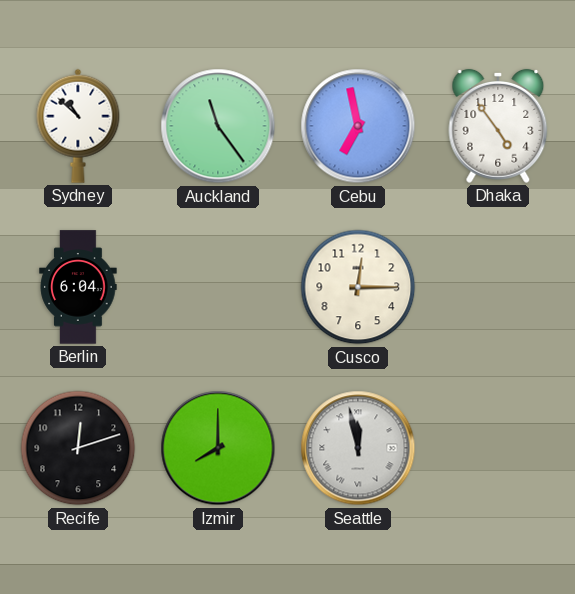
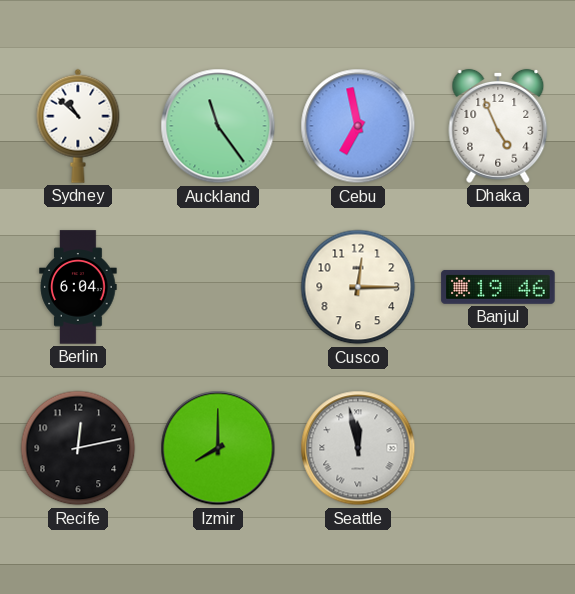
Dhaka: 4:54 -> 4:56
Banjul: none -> 19:46
Recife: 12:12 -> 12:13
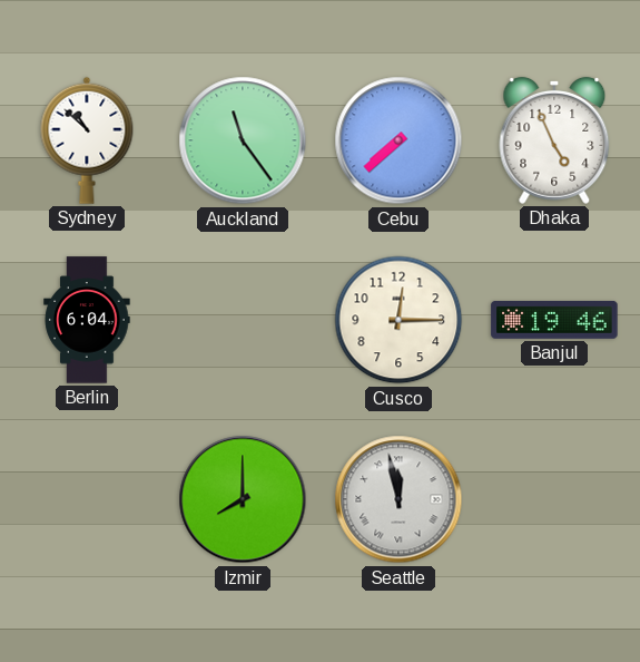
Cebu: 6:58 -> 7:38
Recife: 12:13 -> none
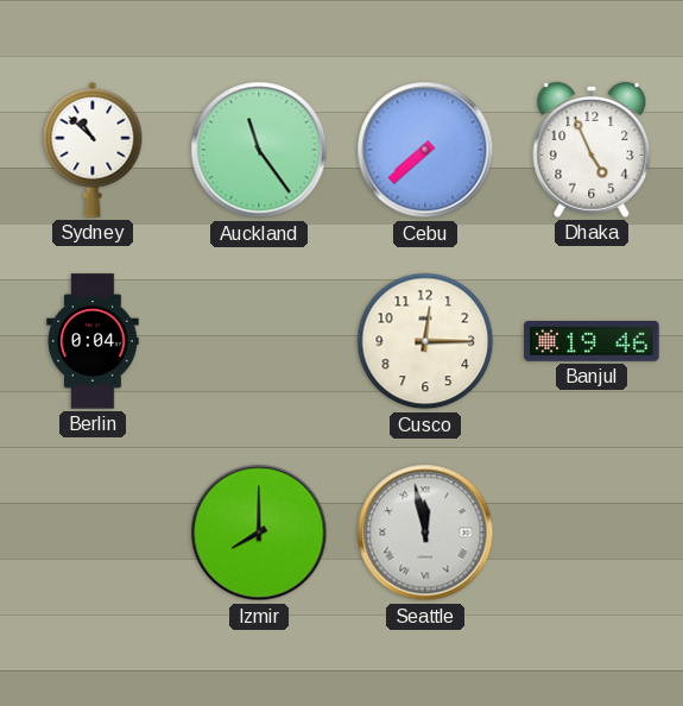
Berlin: 6:04 -> 0:04
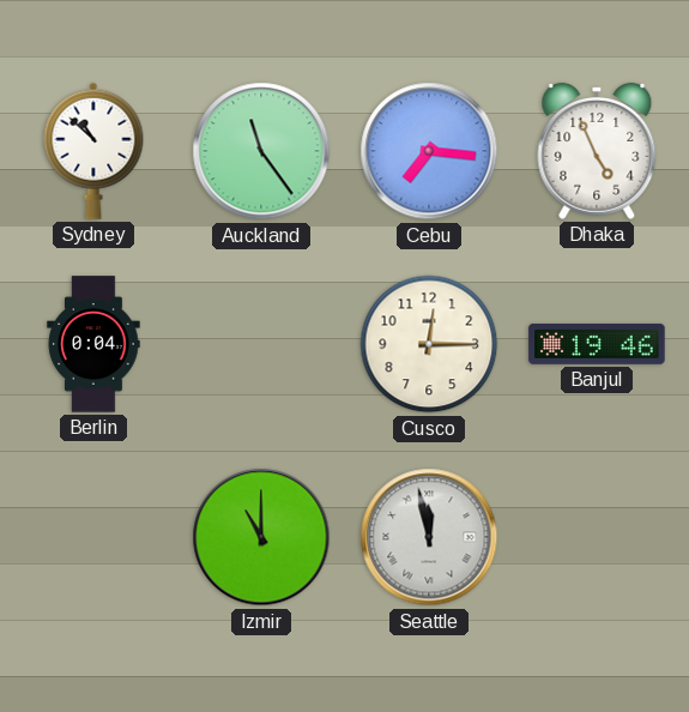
Cebu: 7:38 -> 7:16
Izmir: 8:00 -> 11:00
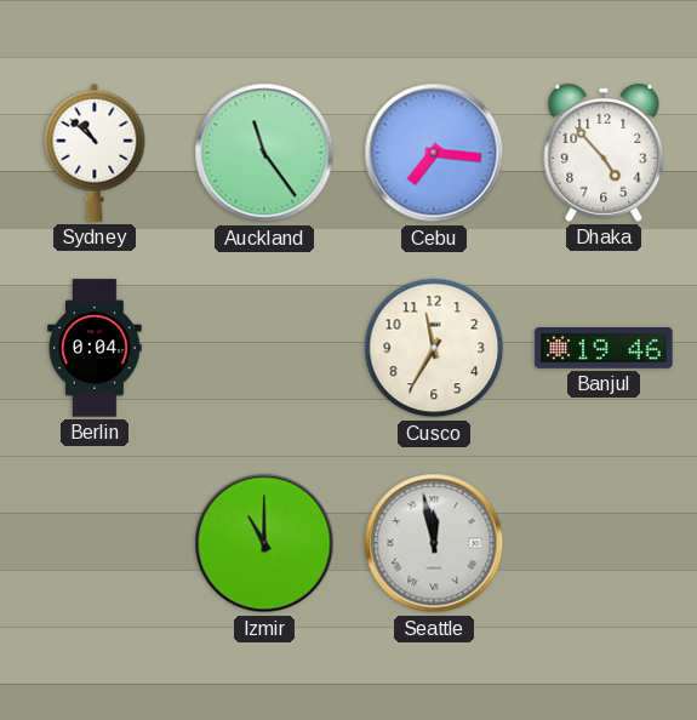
Dhaka: 4:56 -> 4:53
Cusco: 12:15 -> 11:35
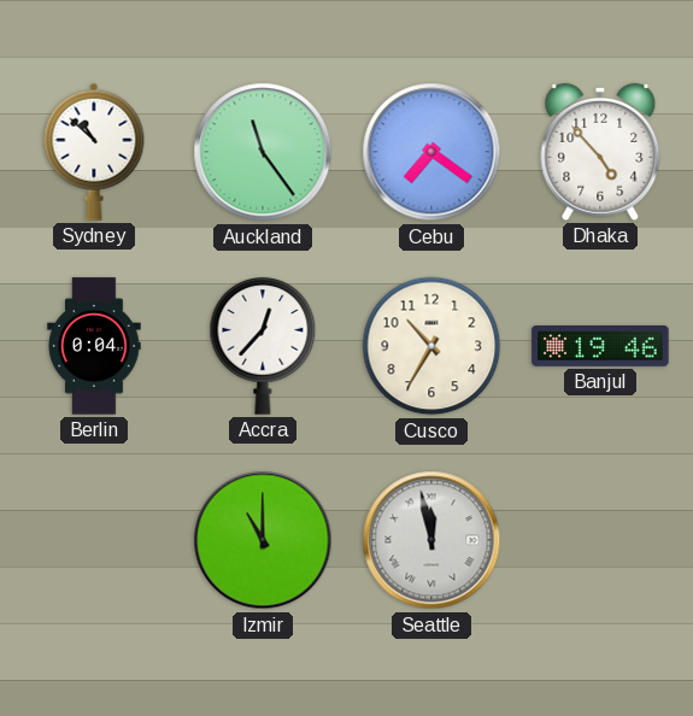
Cebu: 7:16 -> 7:21
Accra: none -> 12:37
Cusco: 11:35 -> 10:35
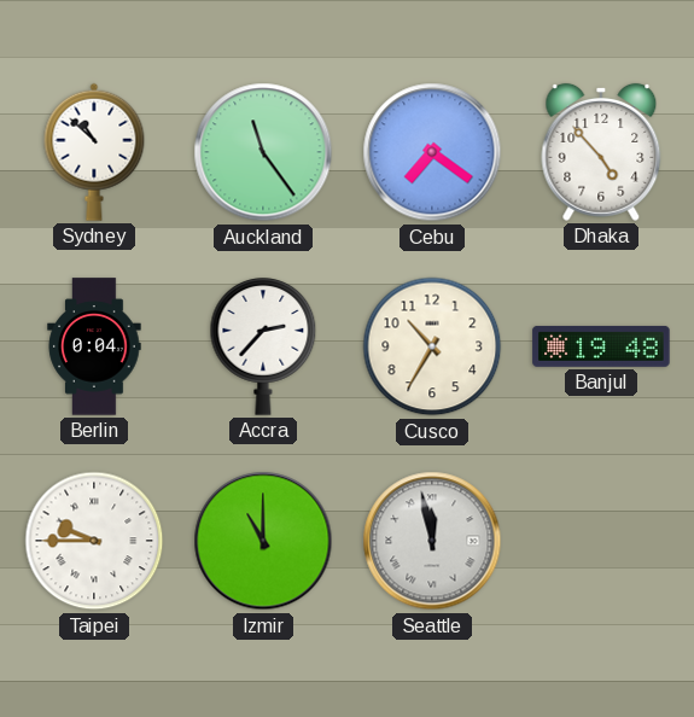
Accra: 12:37 -> 2:37
Banjul: 19:46 -> 19:48
Taipei: none -> 9:45
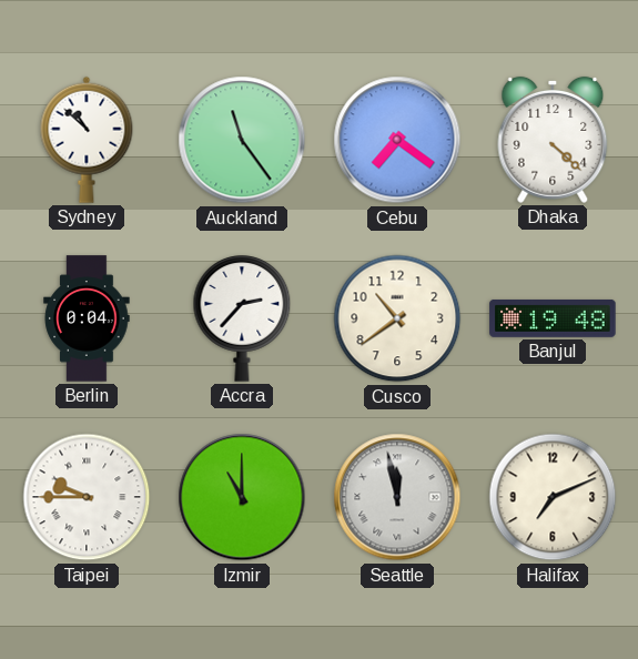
Dhaka: 4:53 -> 4:22
Cusco: 10:35 -> 10:39
Halifax: none -> 7:11
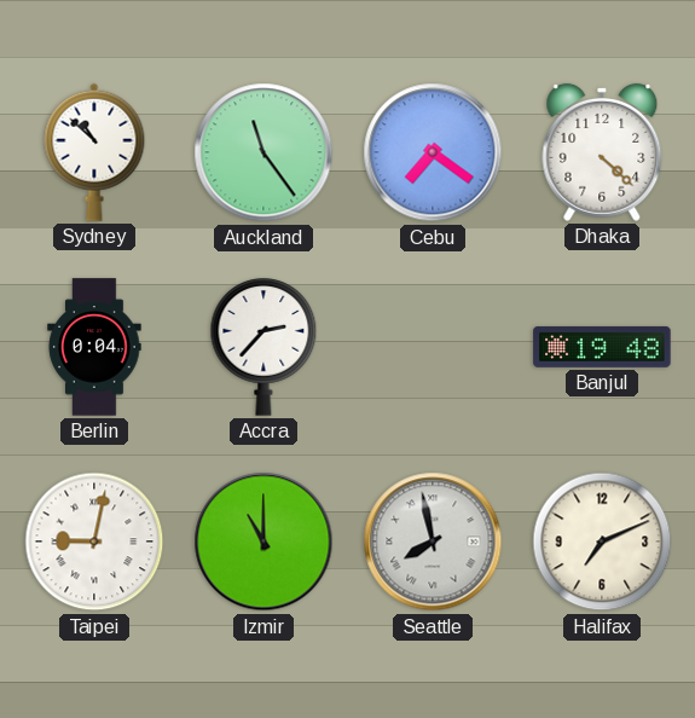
Cusco: 10:39 -> none
Taipei: 9:45 -> 9:02
Seattle: 11:58 -> 7:58
